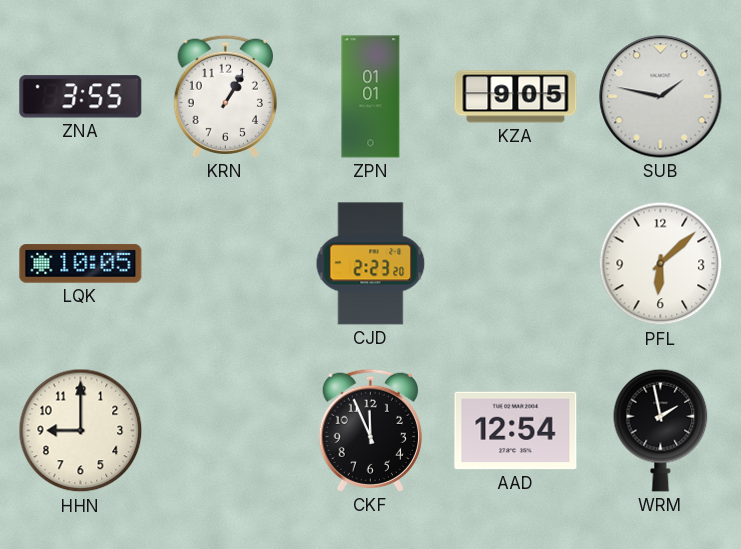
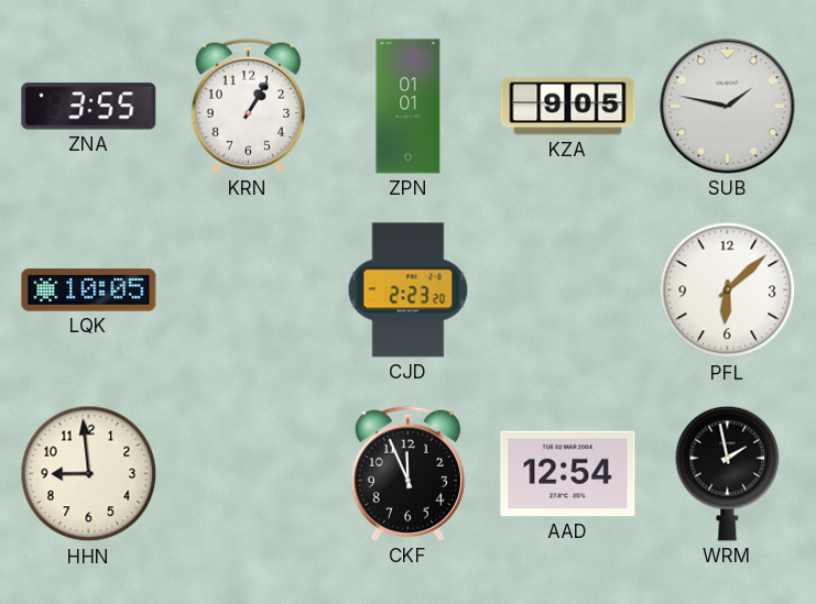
HHN: 9:00 -> 8:59
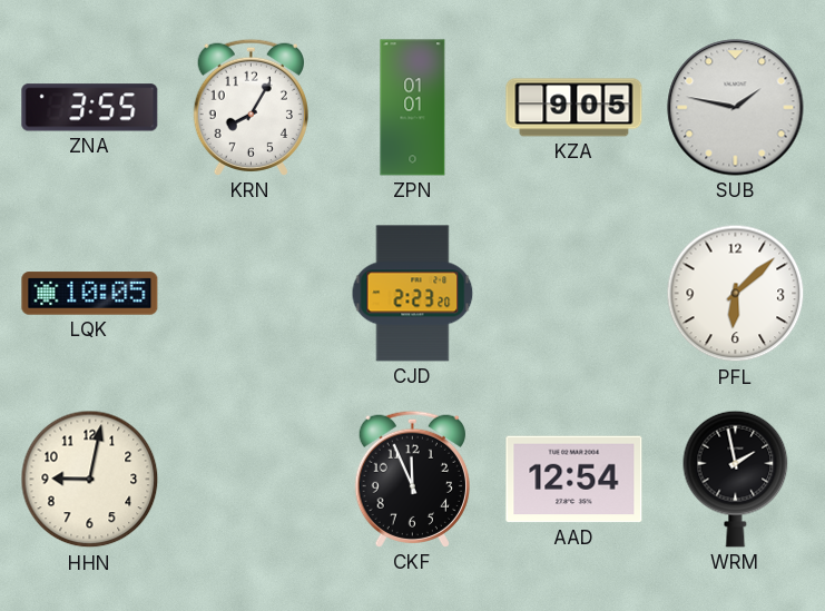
KRN: 1:05 -> 8:05
HHN: 8:59 -> 9:02
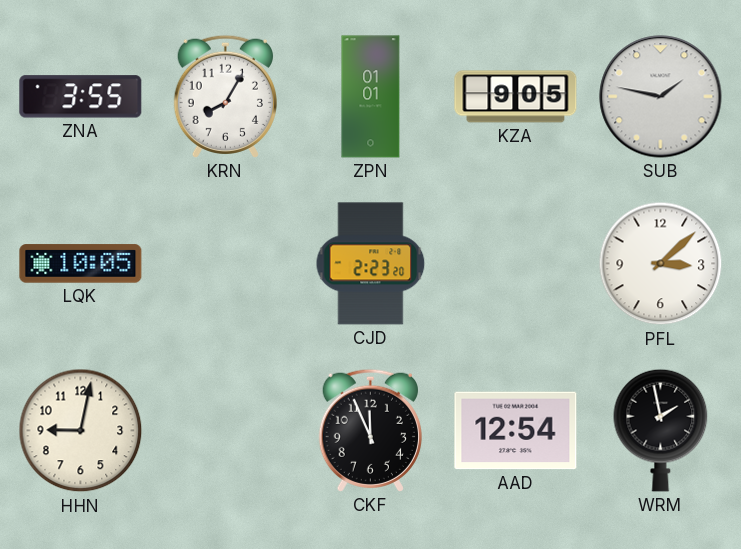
PFL: 6:08 -> 3:08
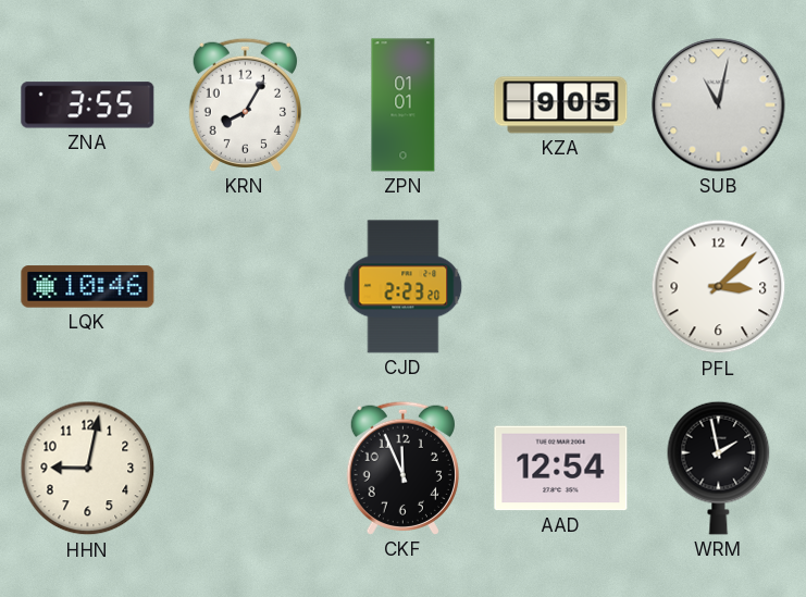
SUB: 1:47 -> 11:02
LQK: 10:05 -> 10:46
